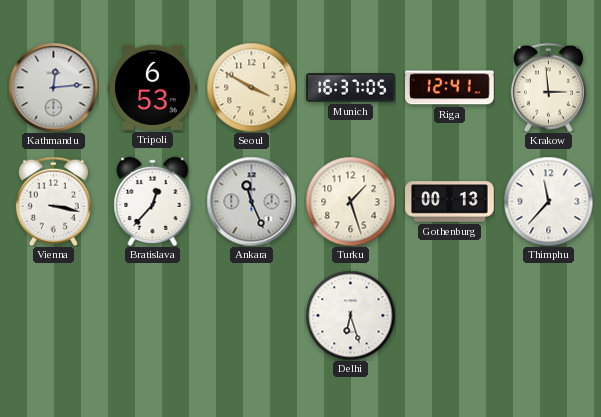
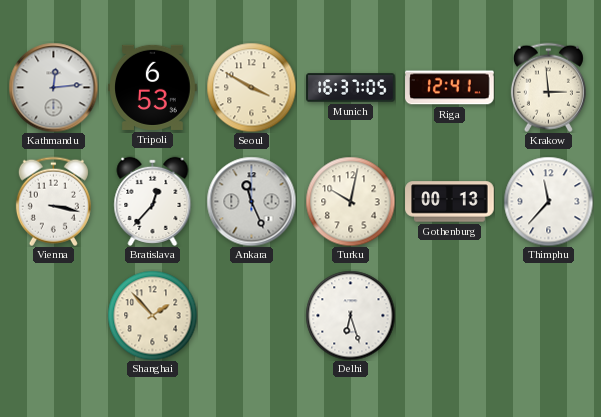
Turku: 1:27 -> 10:02
Shanghai: none -> 1:53
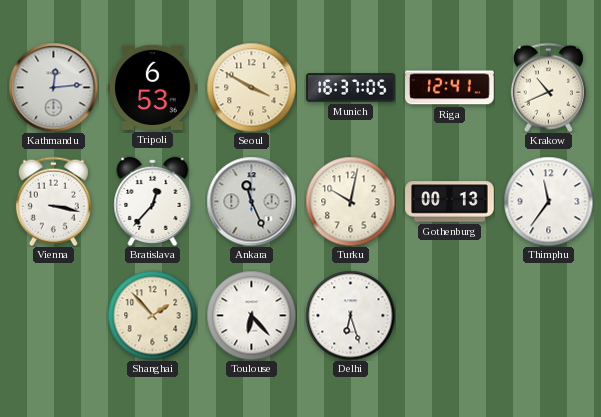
Krakow: 2:59 -> 10:41
Thimphu: 11:37 -> 11:36
Toulouse: none -> 6:23
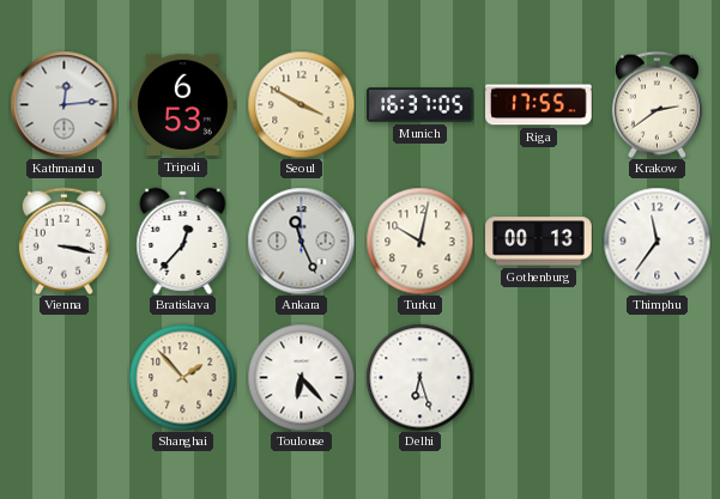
Riga: 12:41 -> 17:55
Krakow: 10:41 -> 2:39
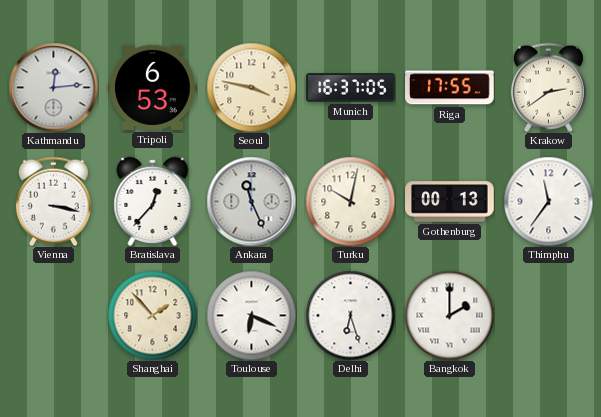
Seoul: 3:50 -> 3:47
Toulouse: 6:23 -> 6:19
Bangkok: none -> 2:00
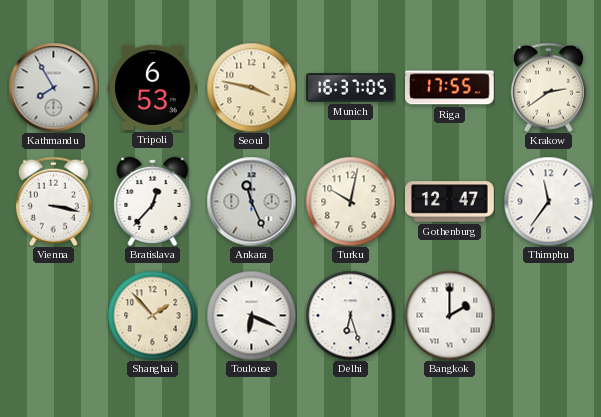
Kathmandu: 12:14 -> 7:55
Gothenburg: 00:13 -> 12:47
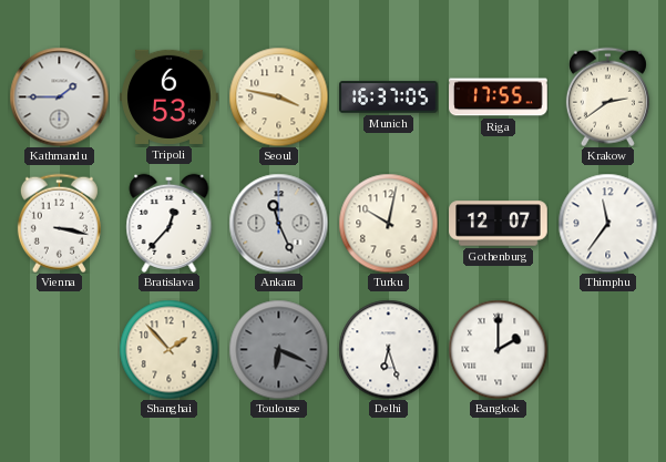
Kathmandu: 7:55 -> 1:45
Gothenburg: 12:47 -> 12:07
Toulouse dial: white -> grey
